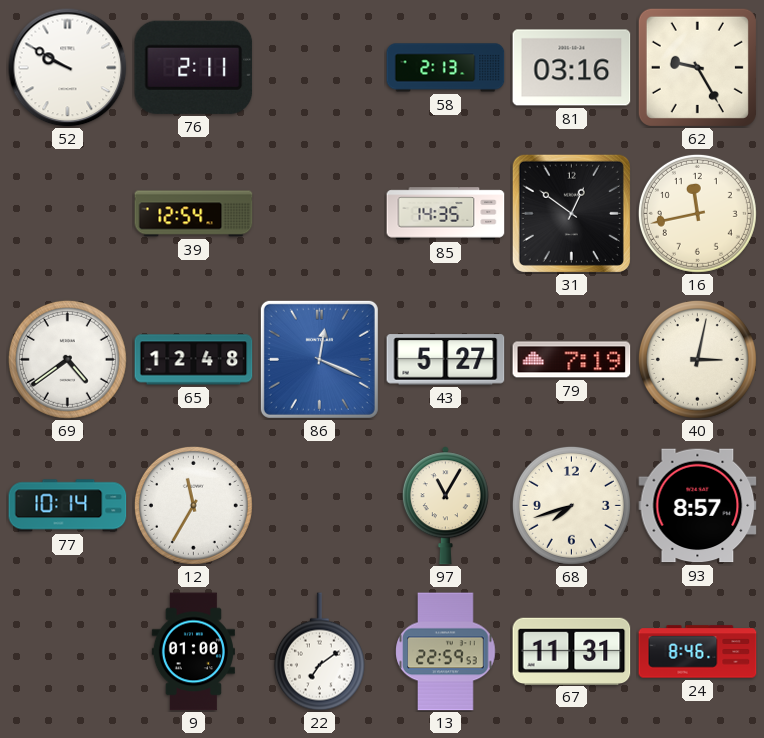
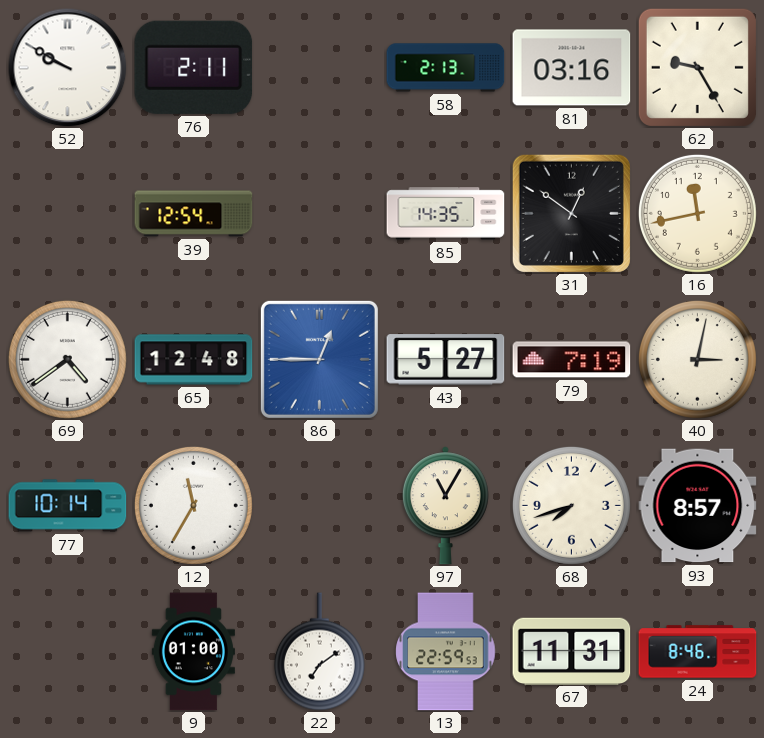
86: 12:19 -> 12:45
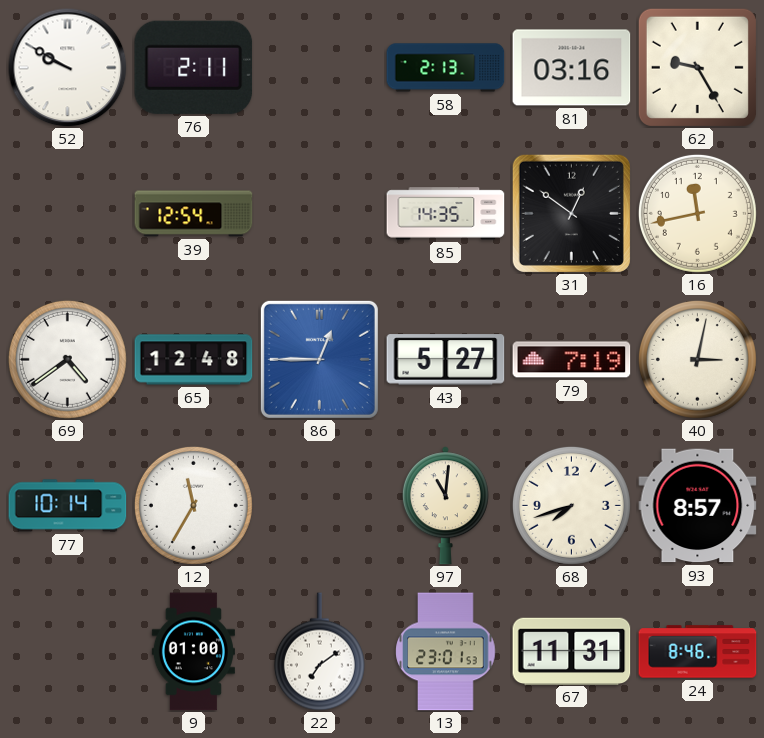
97: 11:05 -> 11:01
13: 22:59 -> 23:01
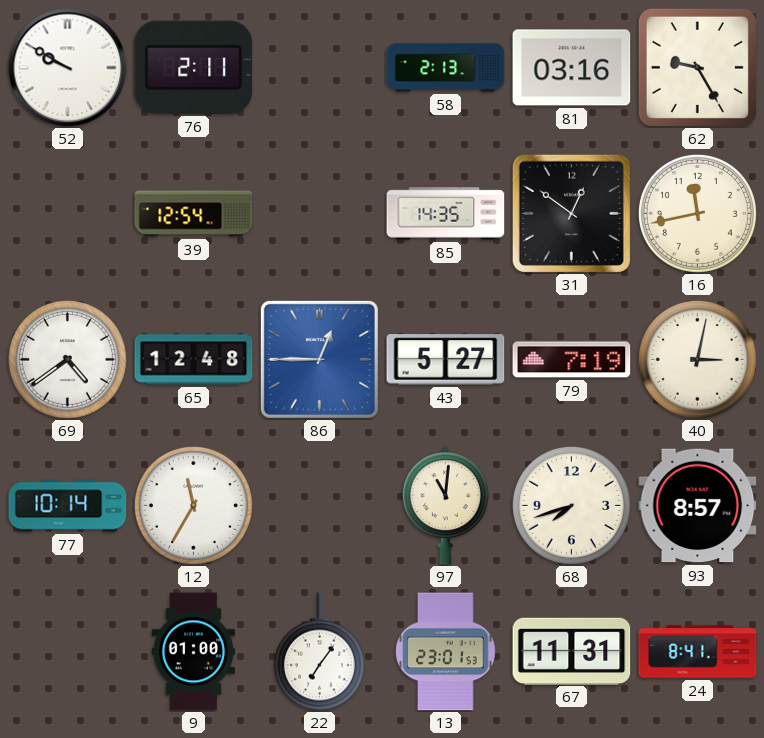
22: 7:09 -> 7:06
24: 8:46 -> 8:41
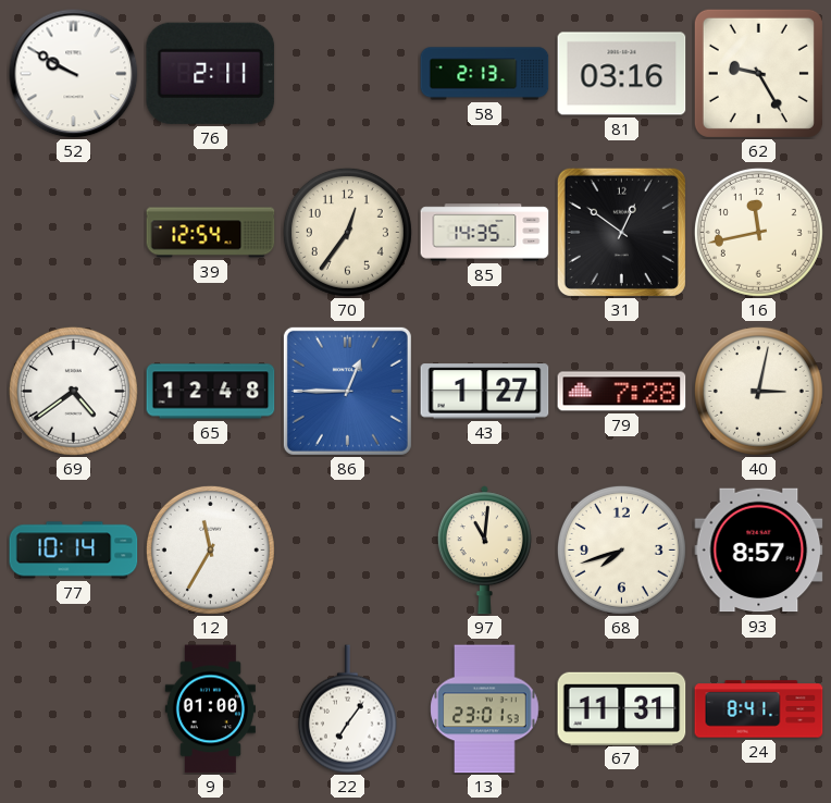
70: none -> 12:36
43: 5:27 -> 1:27
79: 7:19 -> 7:28
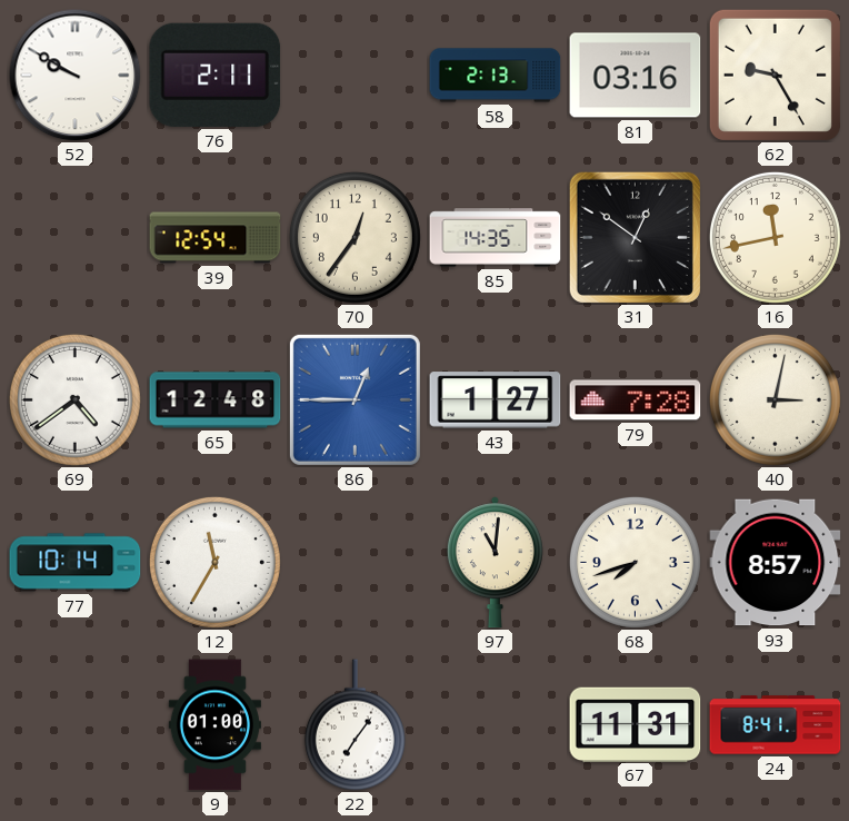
13: 23:01 -> none
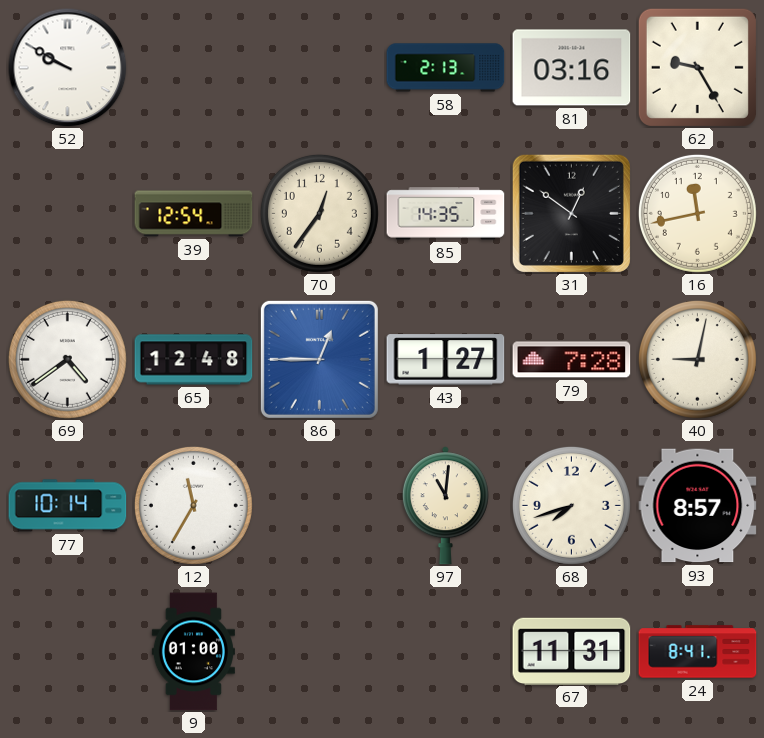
76: 2:11 -> none
40: 3:02 -> 9:02
22: 7:06 -> none
